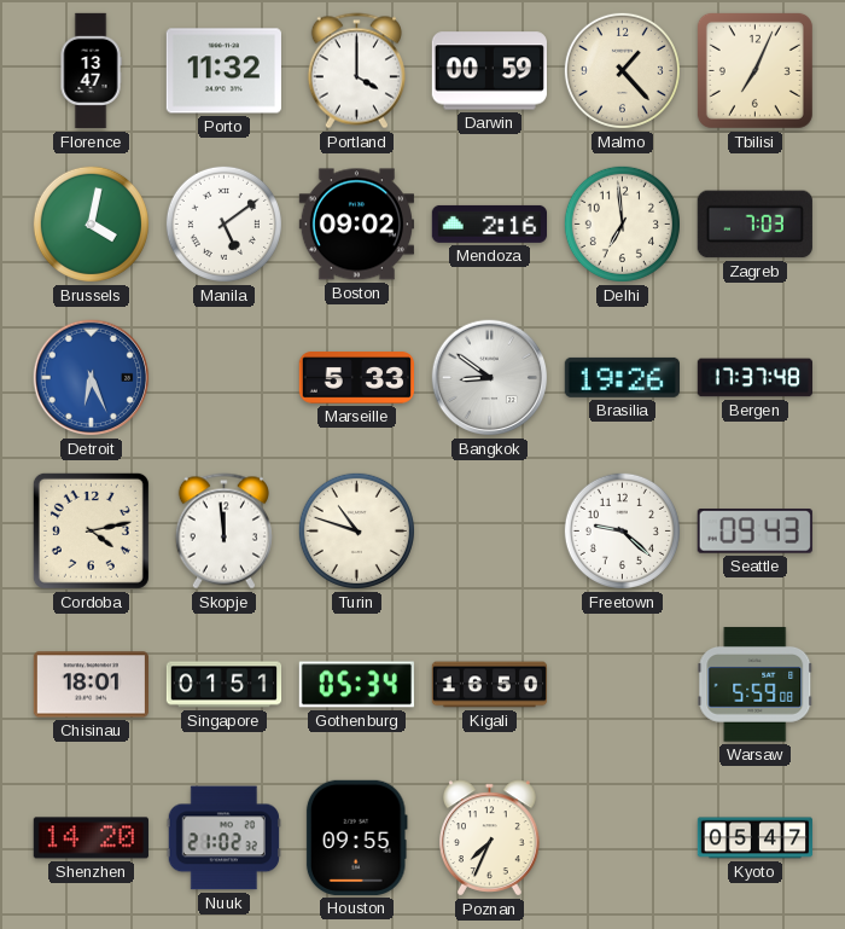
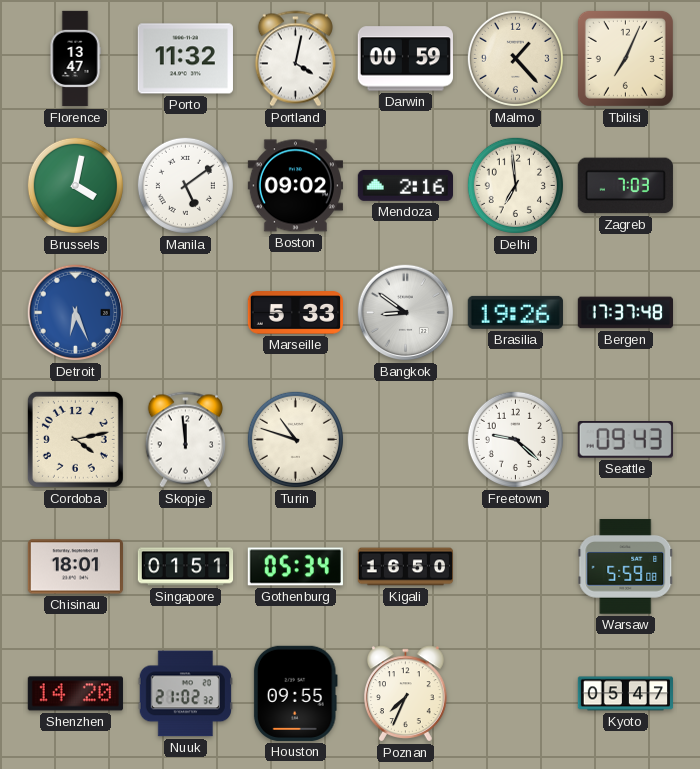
Portland: 4:00 -> 4:02
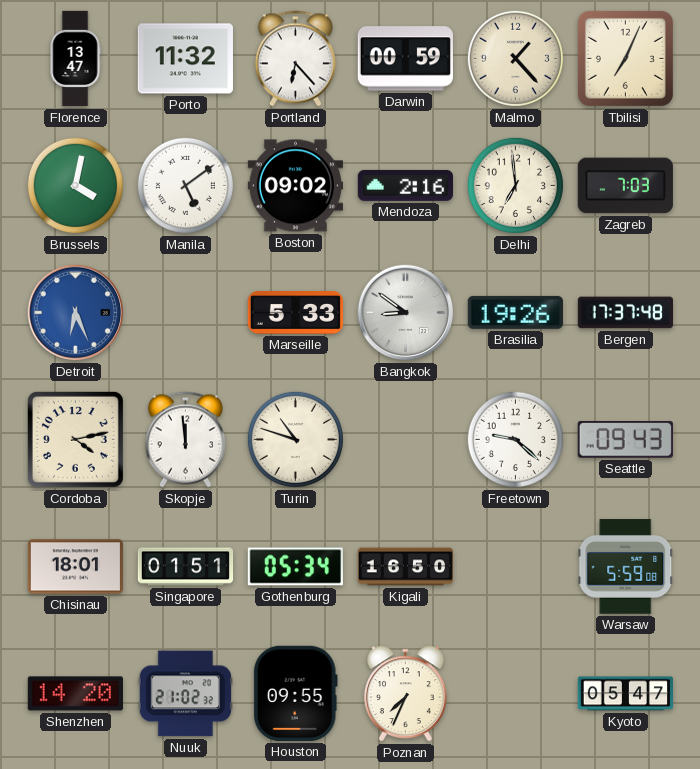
Portland: 4:02 -> 6:23
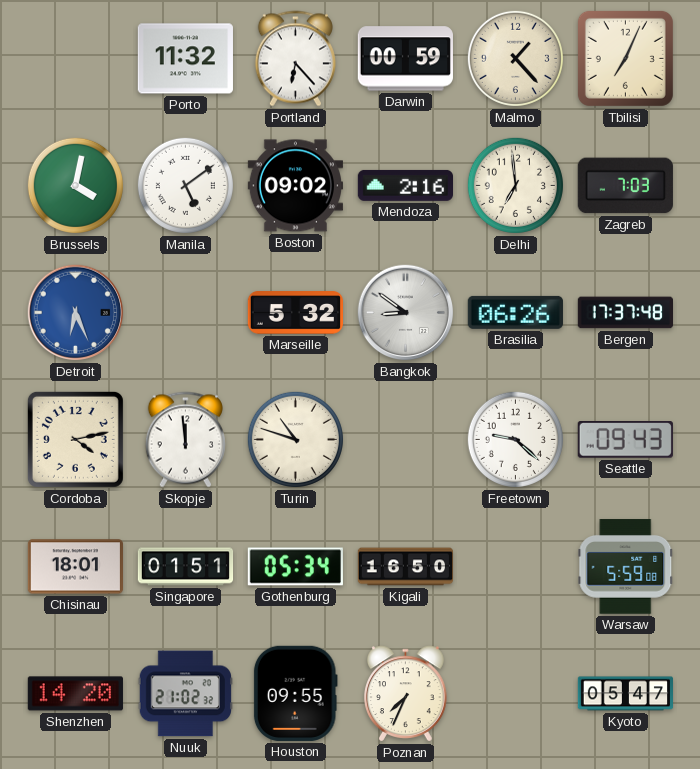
Florence: 13:47 -> none
Marseille: 5:33 -> 5:32
Brasilia: 19:26 -> 06:26
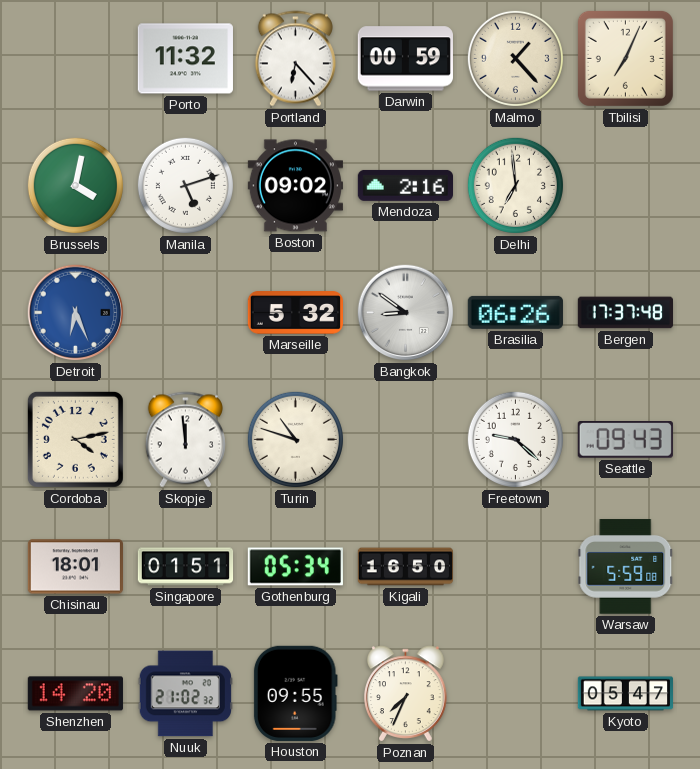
Manila: 5:09 -> 5:12
Zagreb: 7:03 -> none
